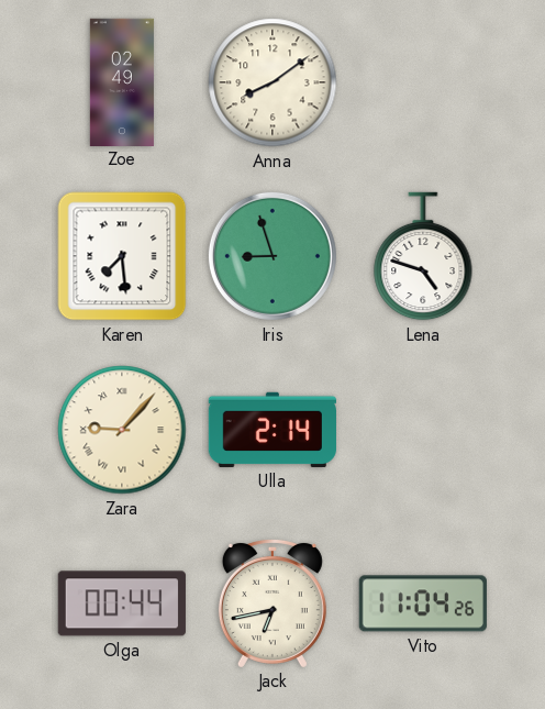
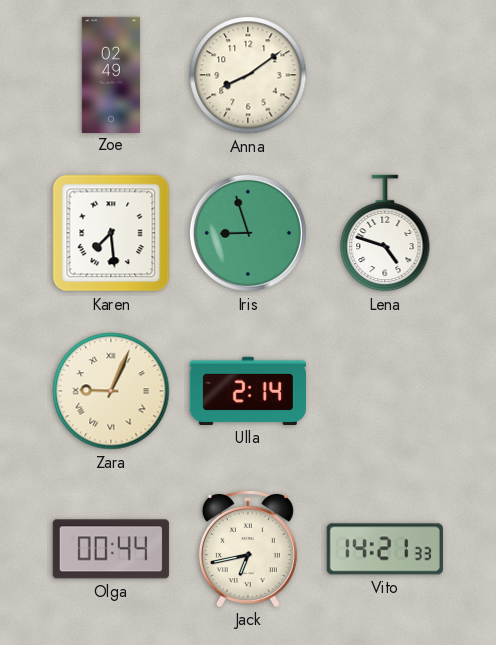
Zara: 9:07 -> 9:04
Vito: 11:04 -> 14:21
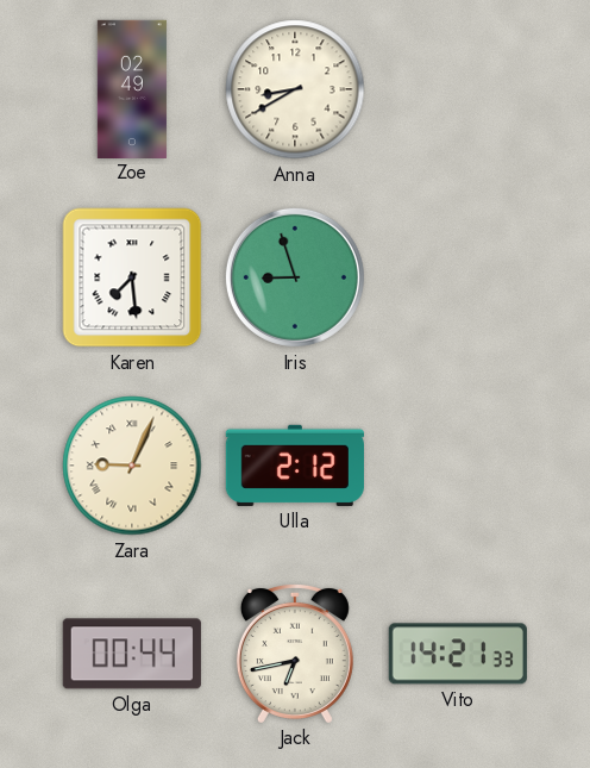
Anna: 8:09 -> 8:40
Lena: 4:48 -> none
Ulla: 2:14 -> 2:12
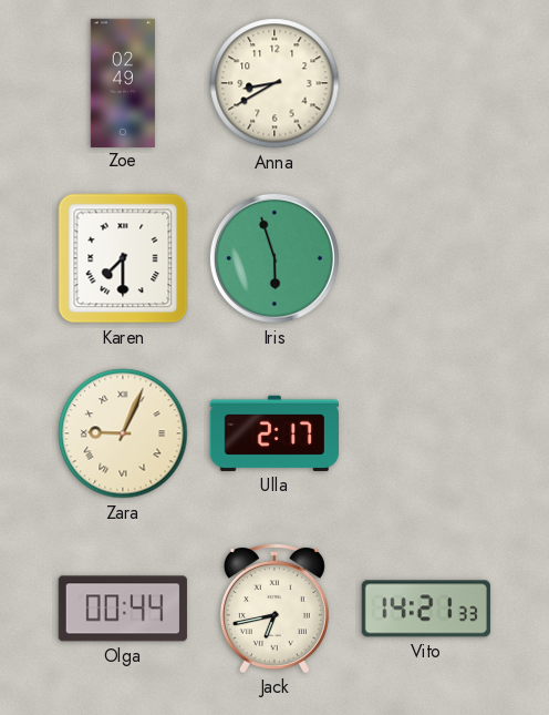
Karen: 7:29 -> 7:30
Iris: 8:57 -> 5:57
Ulla: 2:12 -> 2:17
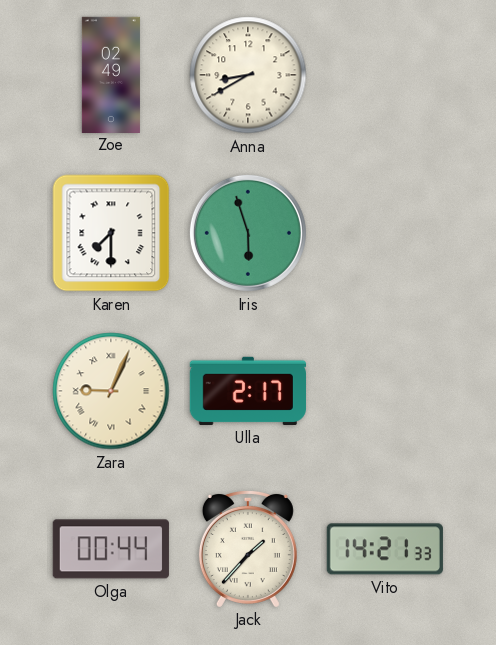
Jack: 6:43 -> 1:37
